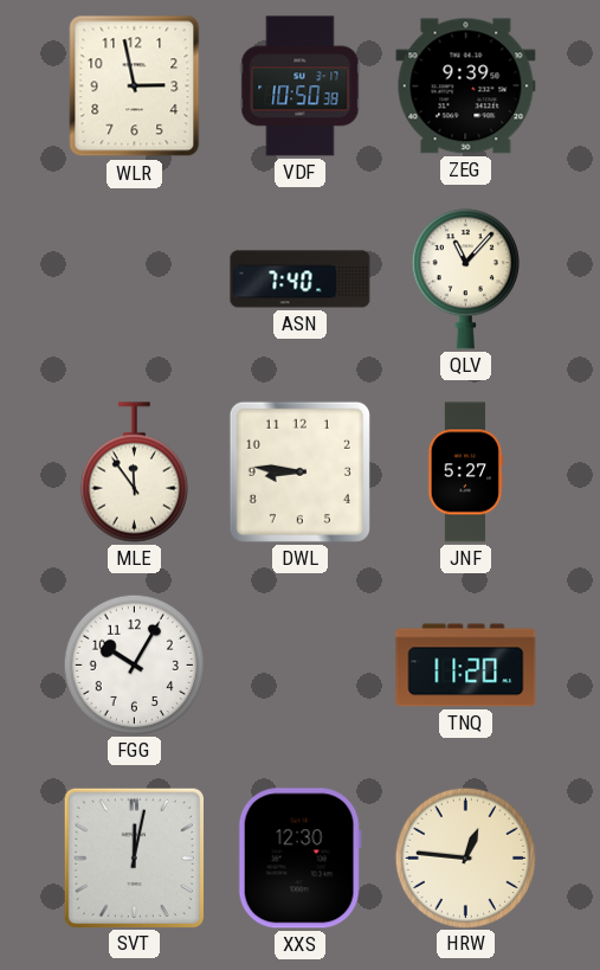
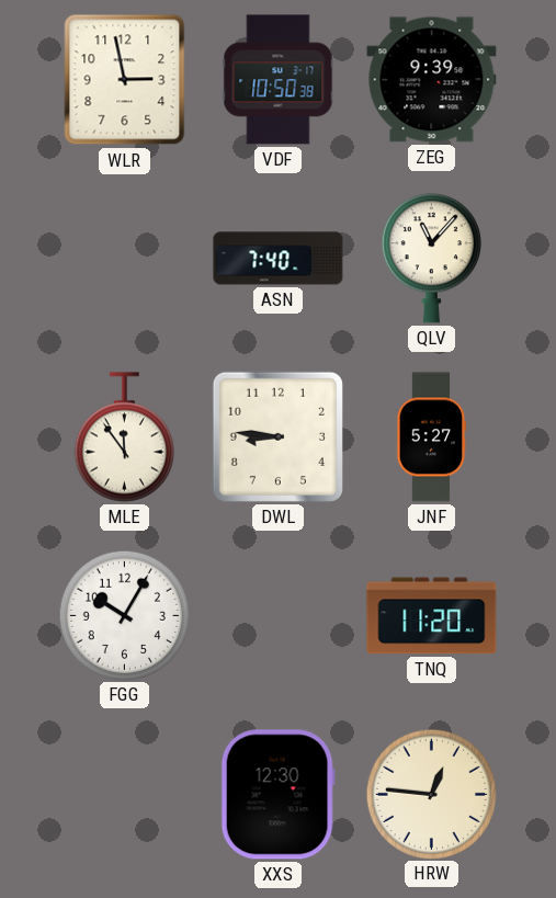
SVT: 12:02 -> none
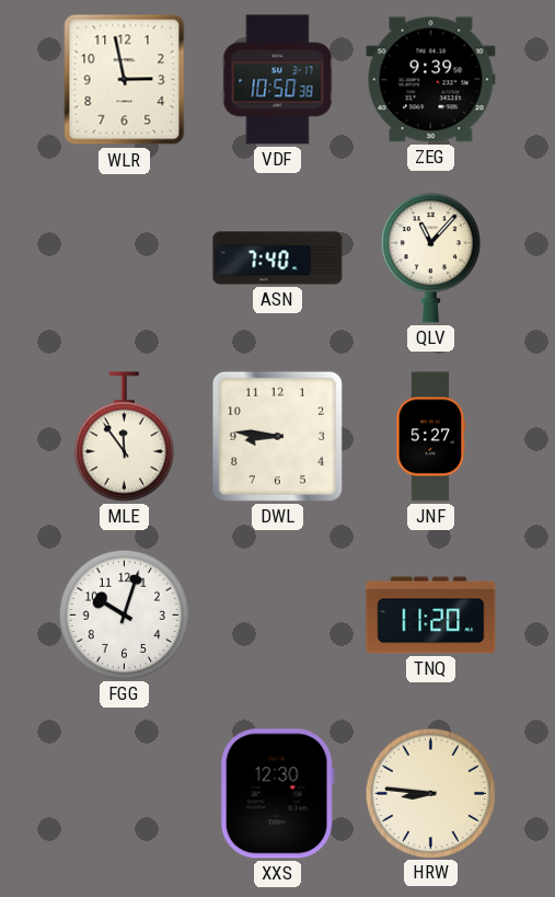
FGG: 10:05 -> 10:03
HRW: 12:46 -> 8:46
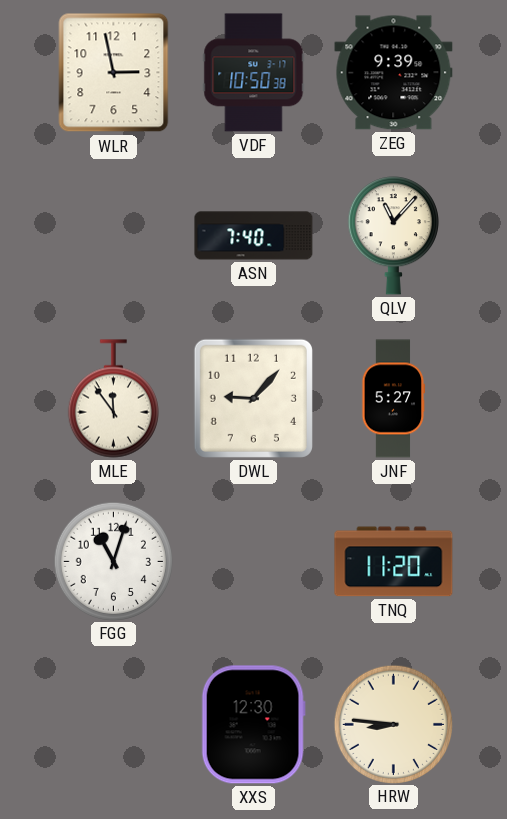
DWL: 8:46 -> 9:07
FGG: 10:03 -> 11:03
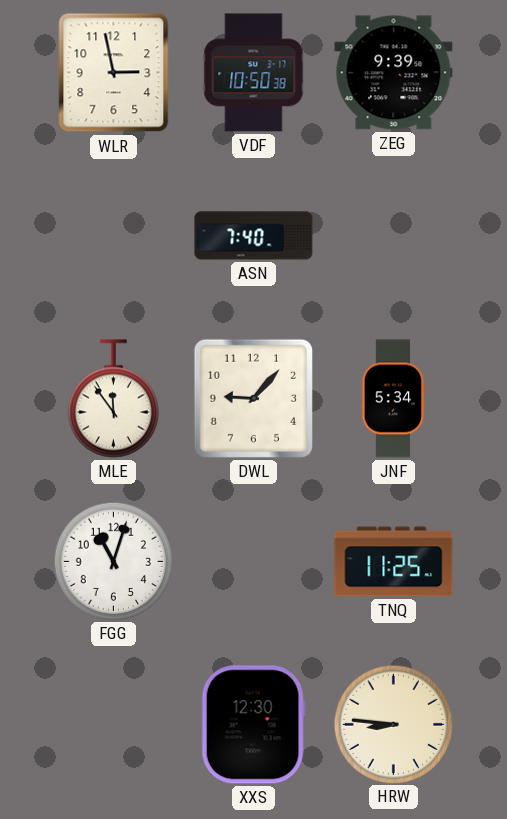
QLV: 11:07 -> none
JNF: 5:27 -> 5:34
TNQ: 11:20 -> 11:25
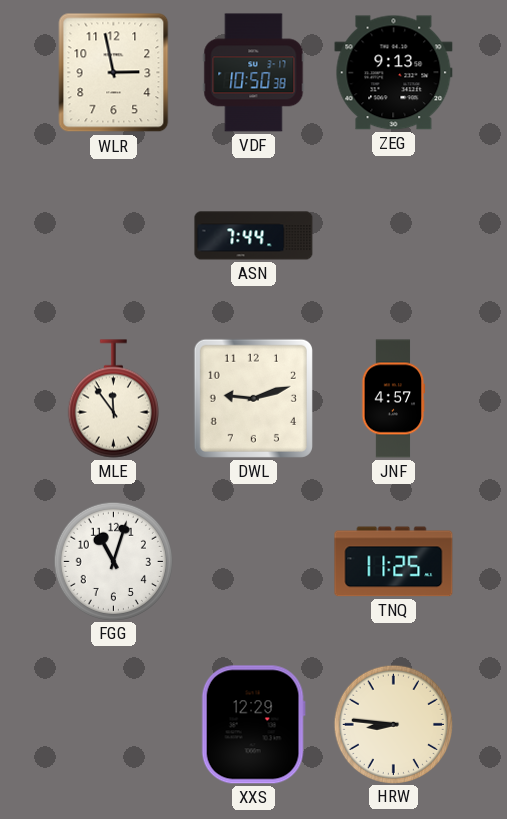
ZEG: 9:39 -> 9:13
ASN: 7:40 -> 7:44
DWL: 9:07 -> 9:12
JNF: 5:34 -> 4:57
XXS: 12:30 -> 12:29
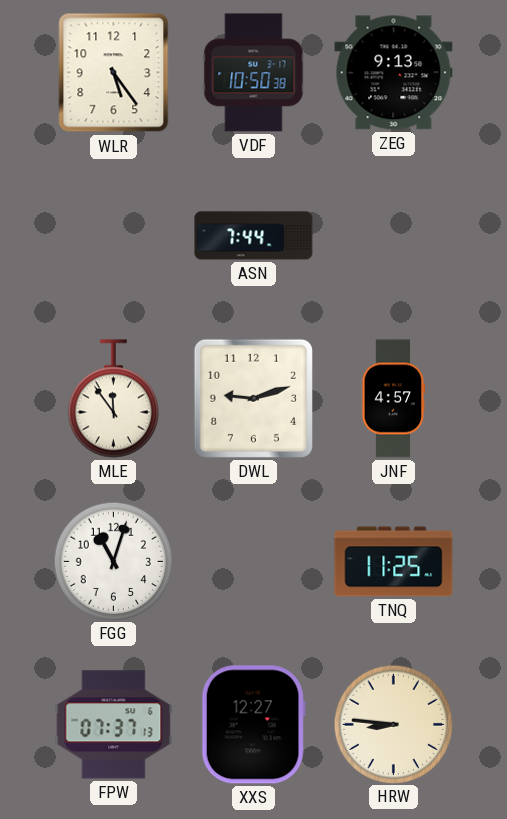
WLR: 2:58 -> 5:24
FPW: none -> 07:37
XXS: 12:29 -> 12:27
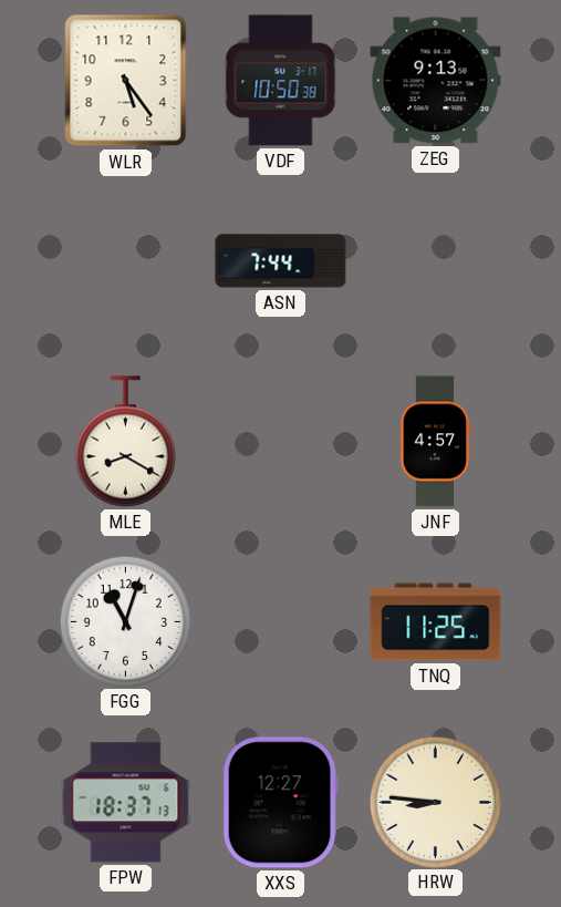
MLE: 11:54 -> 8:20
DWL: 9:12 -> none
FPW: 07:37 -> 18:37
